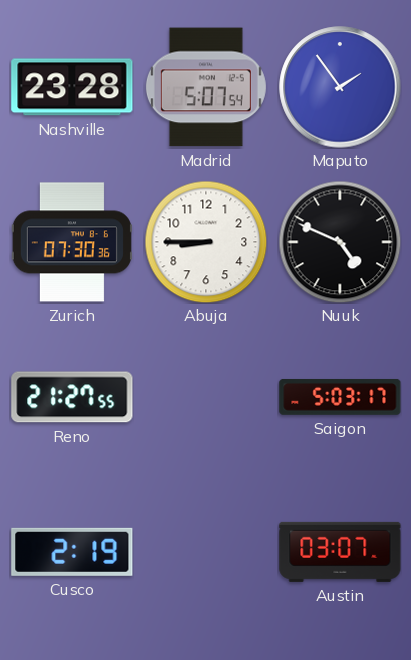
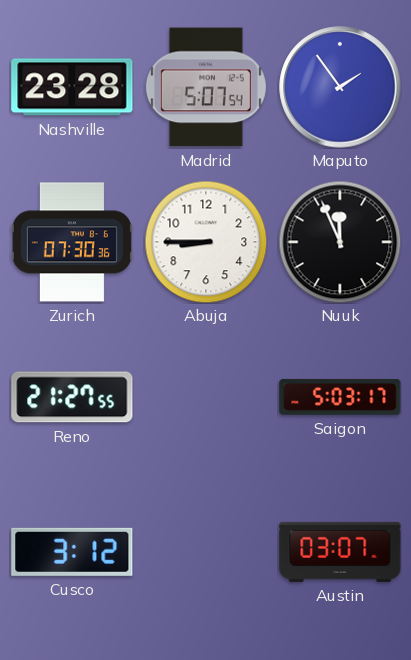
Nuuk: 4:49 -> 11:56
Cusco: 2:19 -> 3:12
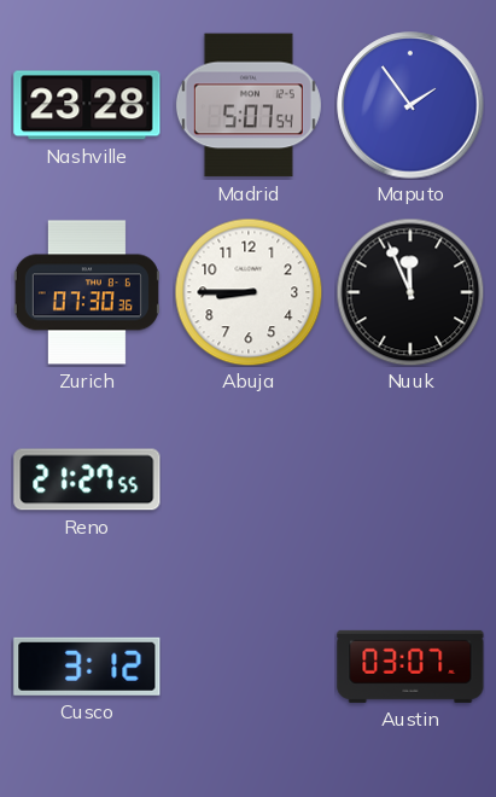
Saigon: 5:03 -> none
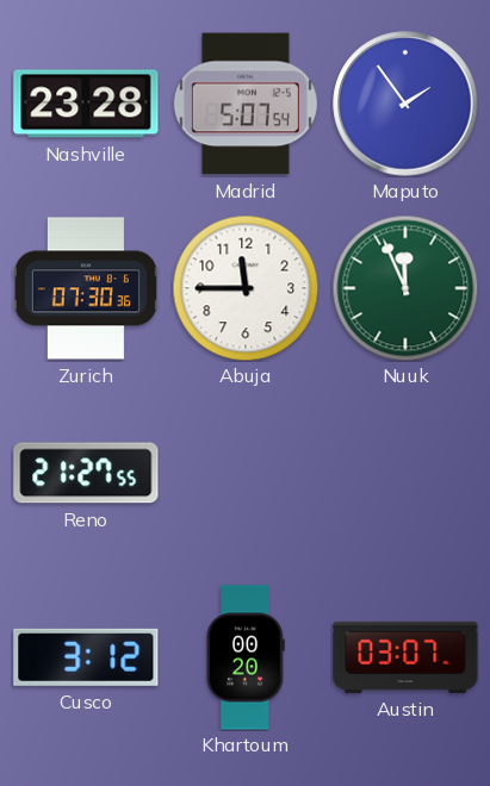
Abuja: 8:45 -> 11:45
Nuuk dial: black -> green
Khartoum: none -> 00:20
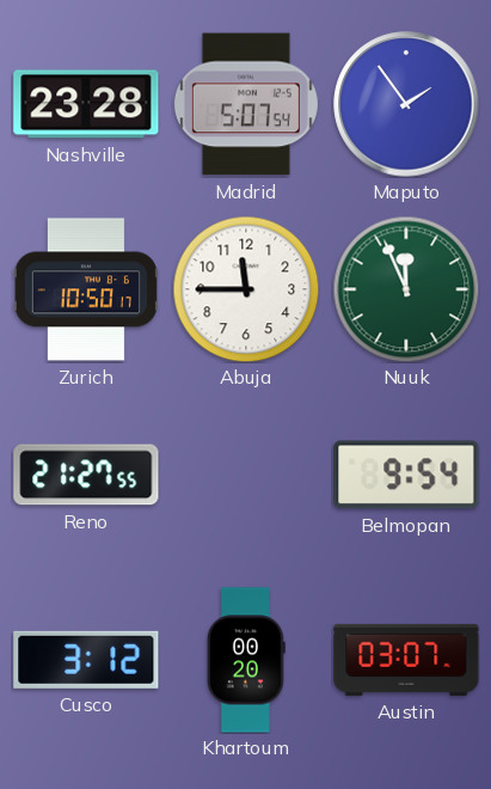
Zurich: 07:30 -> 10:50
Belmopan: none -> 9:54
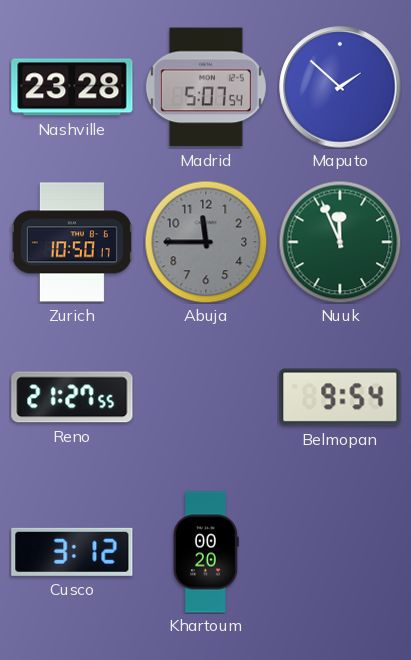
Maputo: 1:54 -> 1:52
Abuja dial: white -> grey
Austin: 03:07 -> none
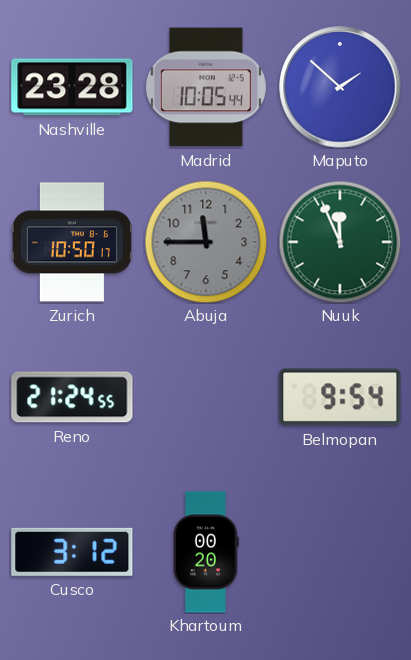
Madrid: 5:07 -> 10:05
Reno: 21:27 -> 21:24
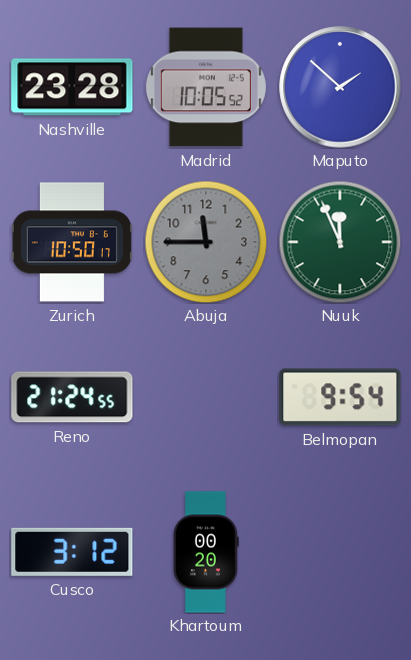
Madrid: 10:05:44 -> 10:05:52
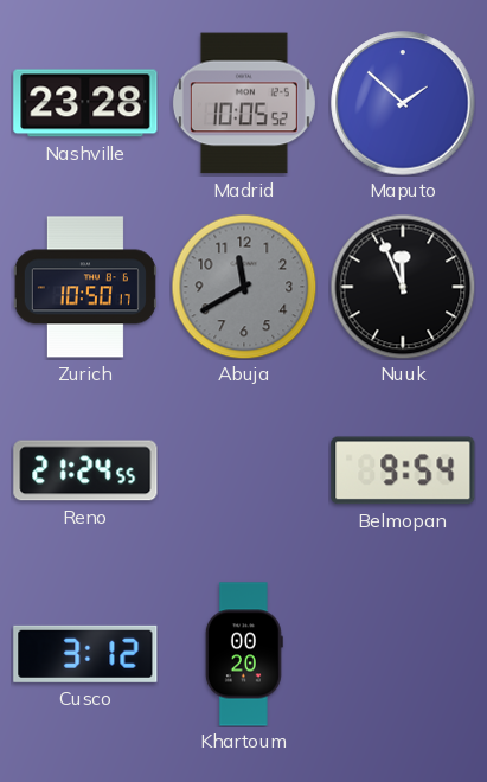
Abuja: 11:45 -> 11:40
Nuuk dial: green -> black
